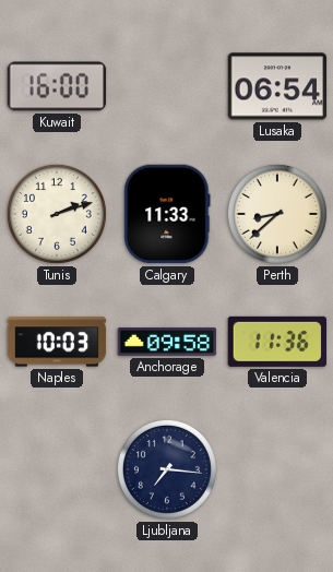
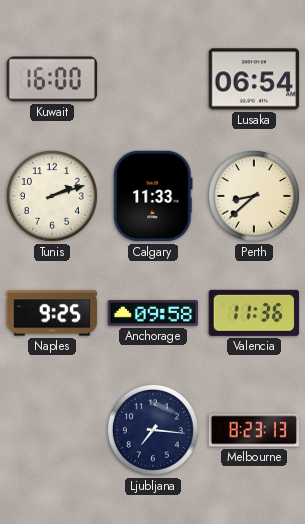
Naples: 10:03 -> 9:25
Melbourne: none -> 8:23
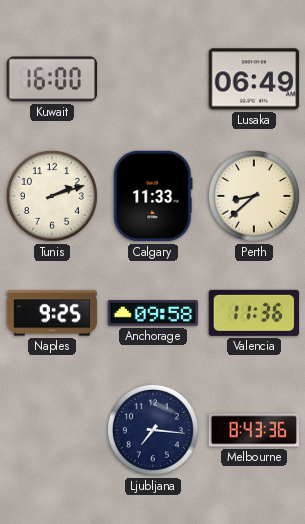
Lusaka: 06:54 -> 06:49
Melbourne: 8:23 -> 8:43
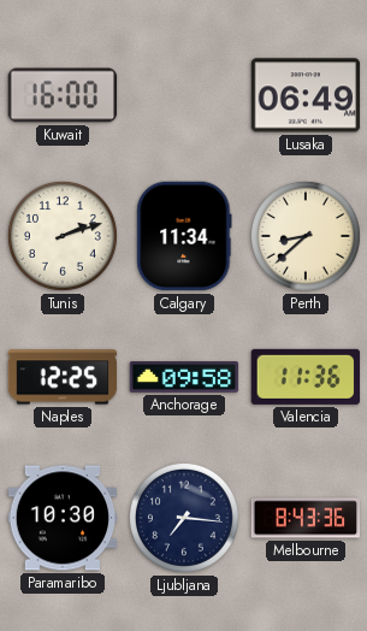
Calgary: 11:33 -> 11:34
Naples: 9:25 -> 12:25
Paramaribo: none -> 10:30
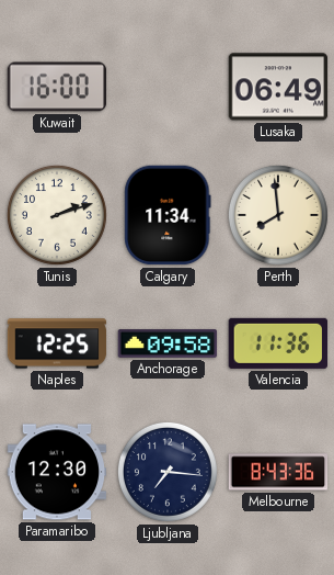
Perth: 8:38 -> 7:59
Paramaribo: 10:30 -> 12:30
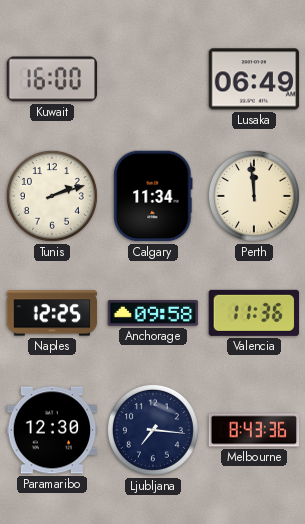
Perth: 7:59 -> 11:59
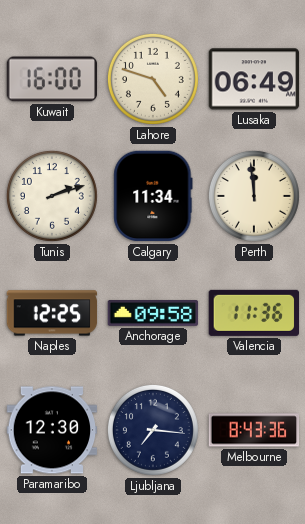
Lahore: none -> 4:48
